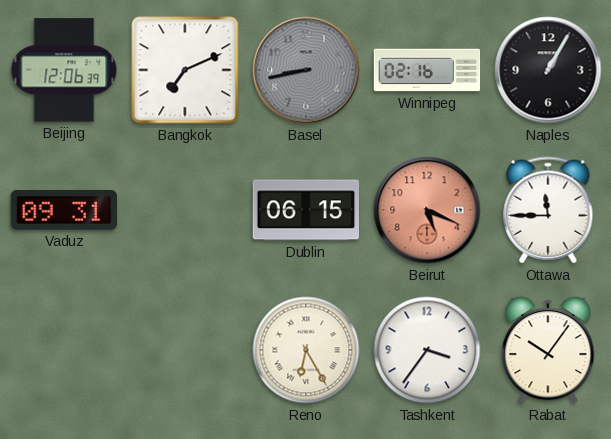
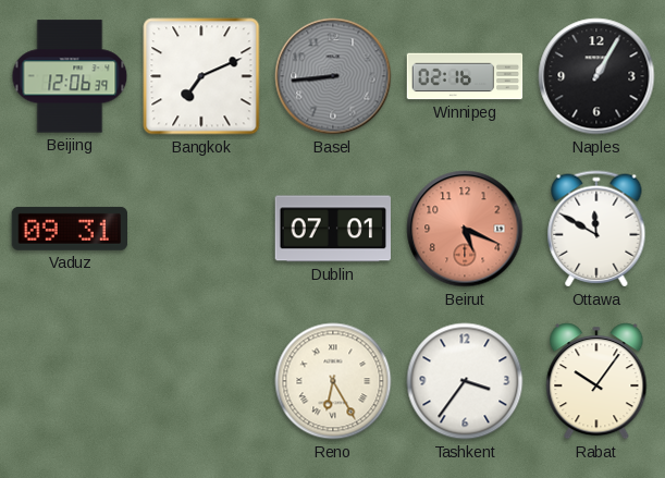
Basel: 8:43 -> 8:44
Dublin: 06:15 -> 07:01
Ottawa: 11:45 -> 11:50
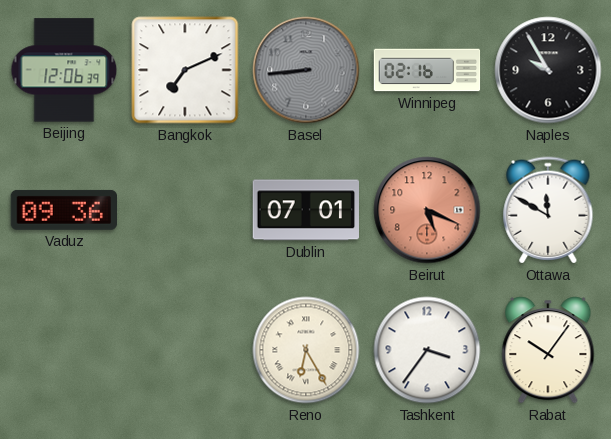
Naples: 1:05 -> 9:55
Vaduz: 09:31 -> 09:36
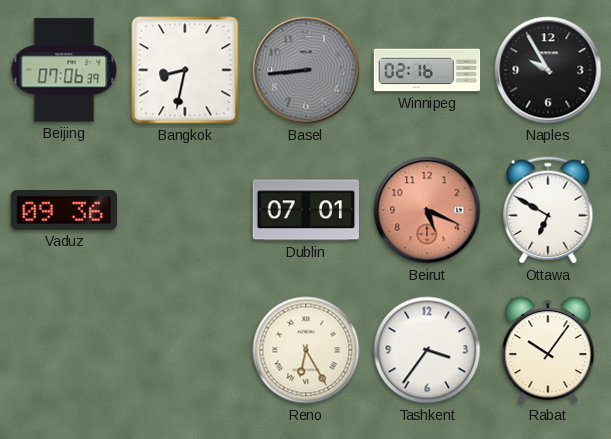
Beijing: 12:06 -> 07:06
Bangkok: 7:11 -> 8:32
Ottawa: 11:50 -> 6:50
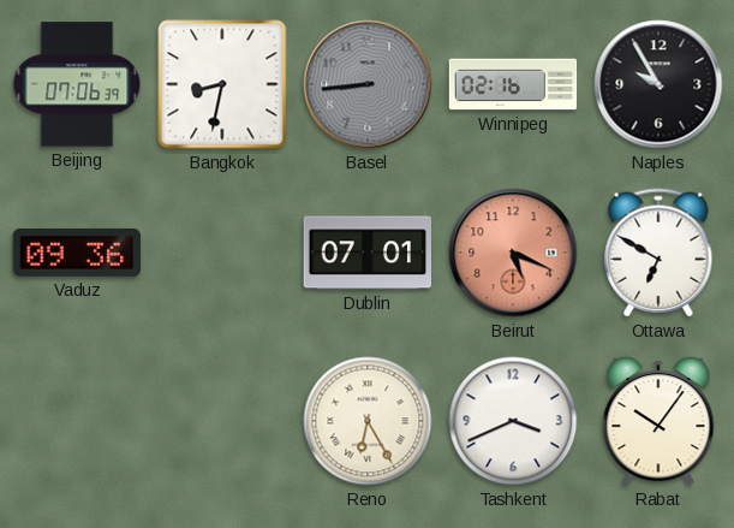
Tashkent: 3:36 -> 3:41
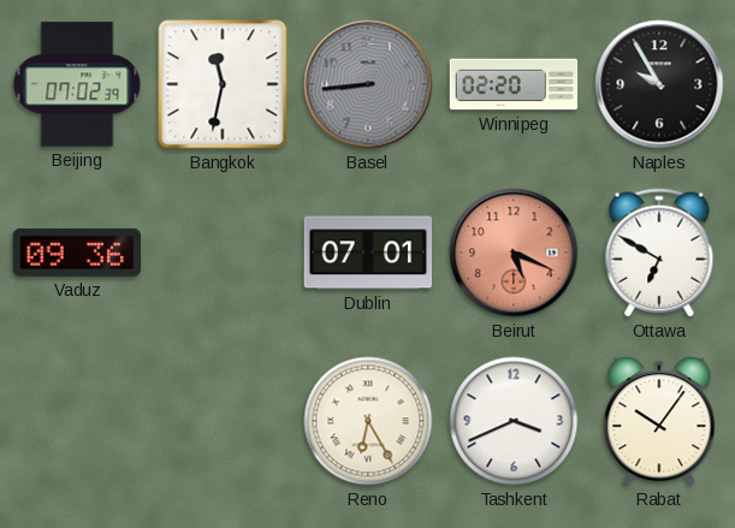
Beijing: 07:06 -> 07:02
Bangkok: 8:32 -> 11:32
Winnipeg: 02:16 -> 02:20
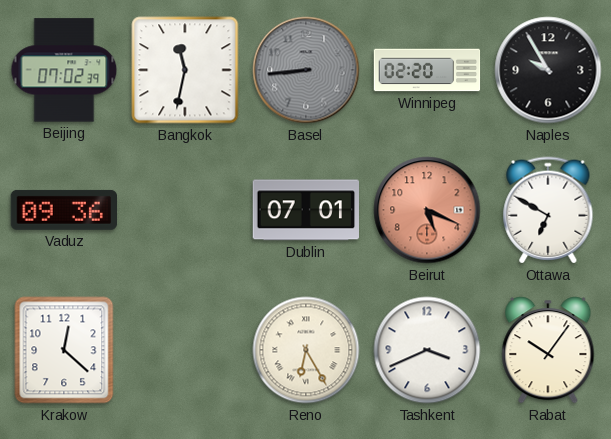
Krakow: none -> 12:22
